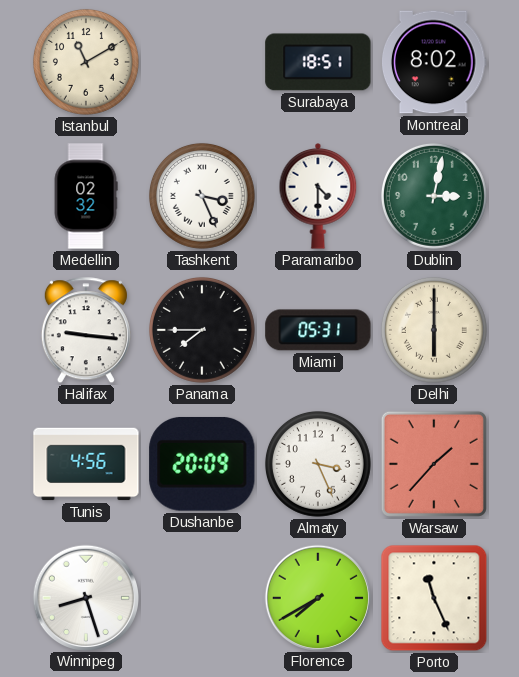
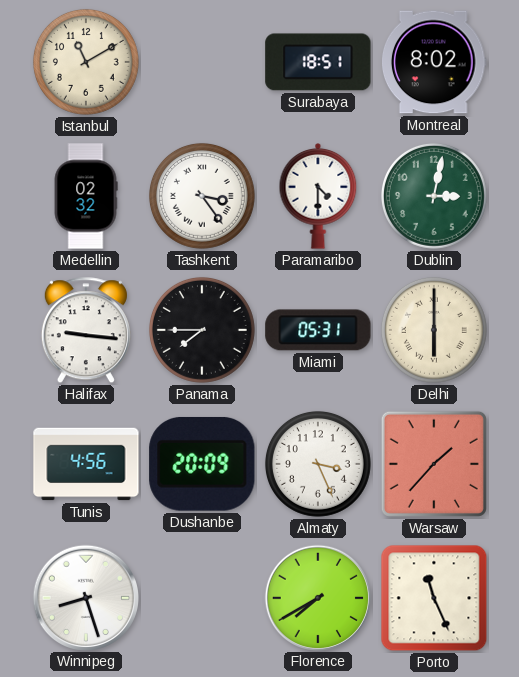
Tashkent: 3:26 -> 3:24
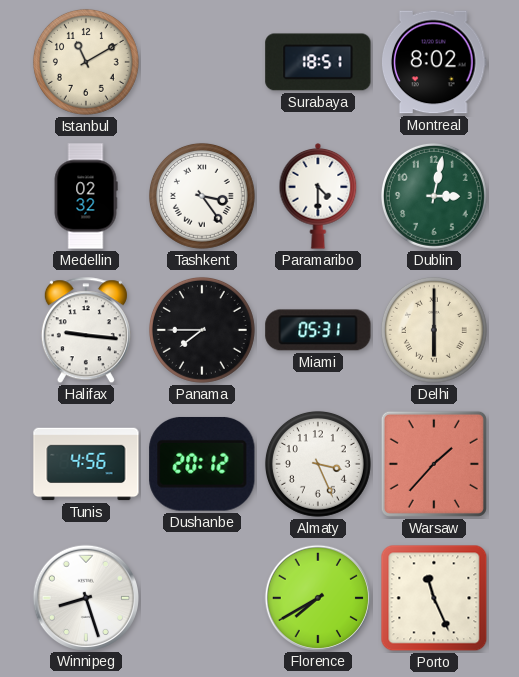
Dushanbe: 20:09 -> 20:12
